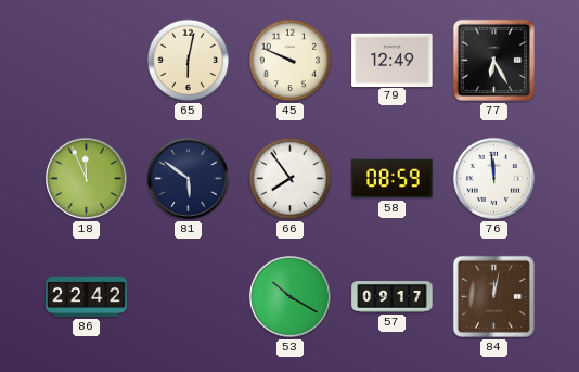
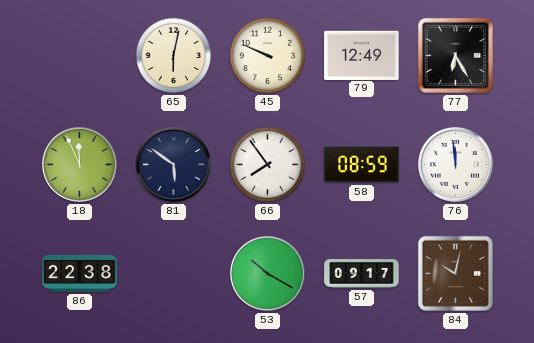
86: 22:42 -> 22:38
84: 12:02 -> 10:02
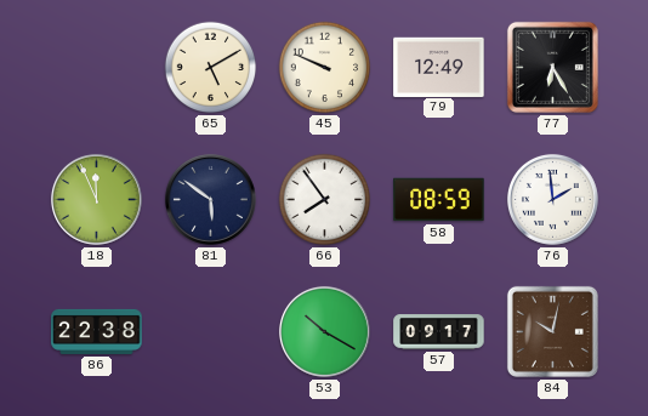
65: 6:02 -> 5:10
76: 11:59 -> 1:59
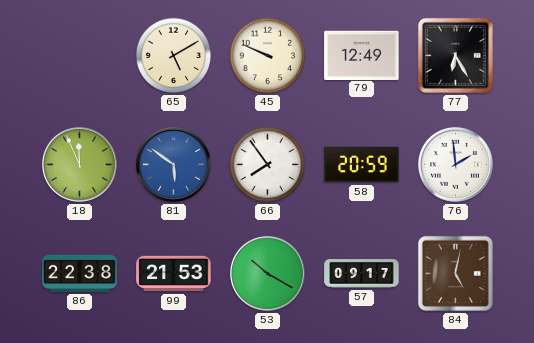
81 dial: navy -> blue
58: 08:59 -> 20:59
99: none -> 21:53
84: 10:02 -> 5:02
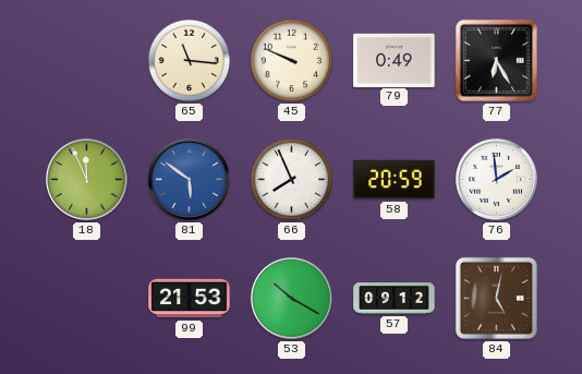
65: 5:10 -> 11:16
79: 12:49 -> 0:49
66: 7:54 -> 7:56
86: 22:38 -> none
57: 09:17 -> 09:12
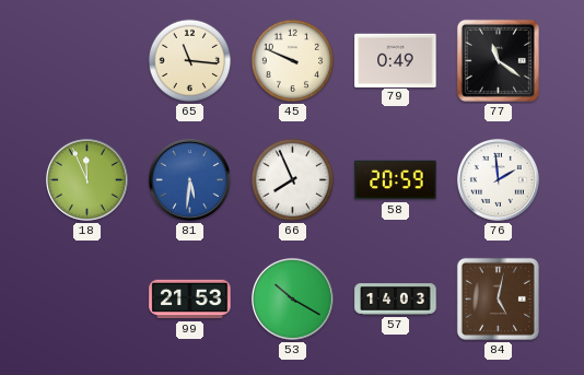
77: 6:25 -> 11:21
81: 5:51 -> 5:31
57: 09:12 -> 14:03
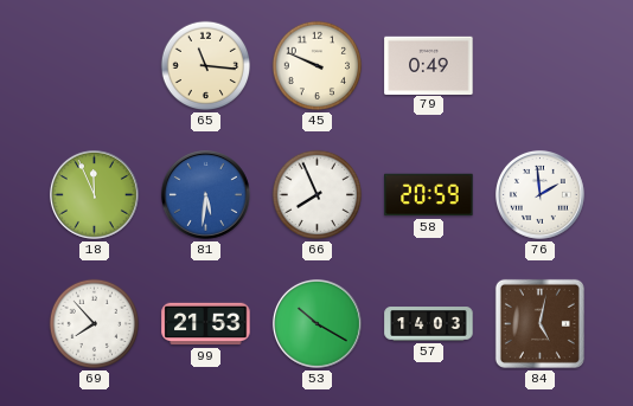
77: 11:21 -> none
69: none -> 7:53
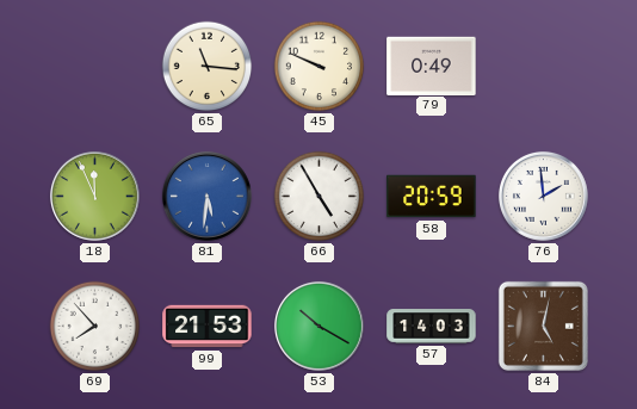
66: 7:56 -> 4:55
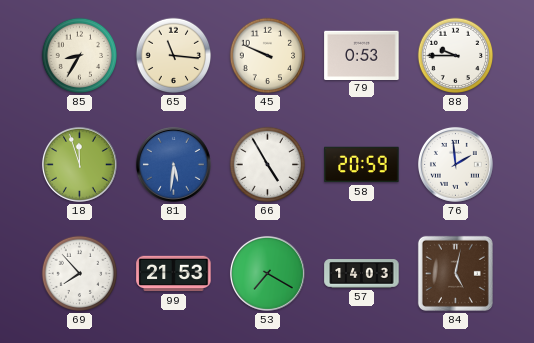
85: none -> 8:35
79: 0:49 -> 0:53
88: none -> 9:45
18: 11:56 -> 11:57
53: 10:20 -> 7:20
